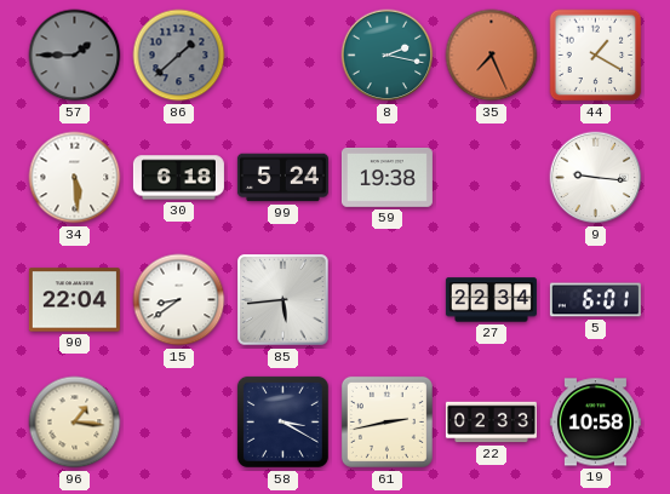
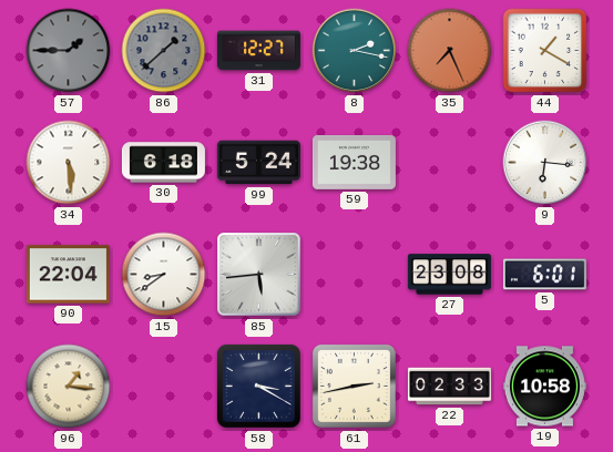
31: none -> 12:27
9: 9:16 -> 6:16
27: 22:34 -> 23:08
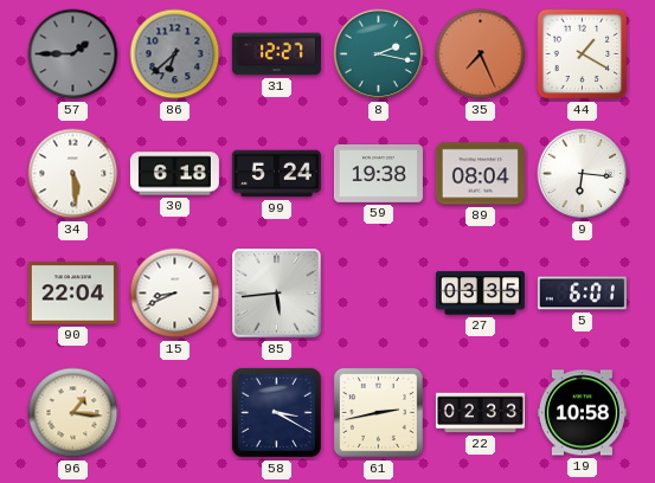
86: 1:38 -> 6:38
89: none -> 08:04
15: 8:39 -> 8:41
27: 23:08 -> 03:35
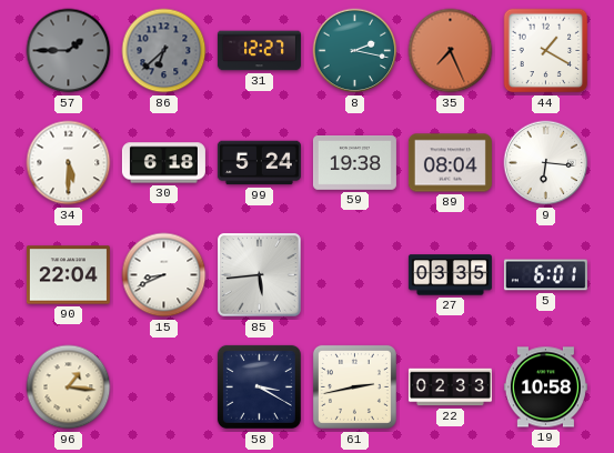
34: 5:29 -> 5:30
